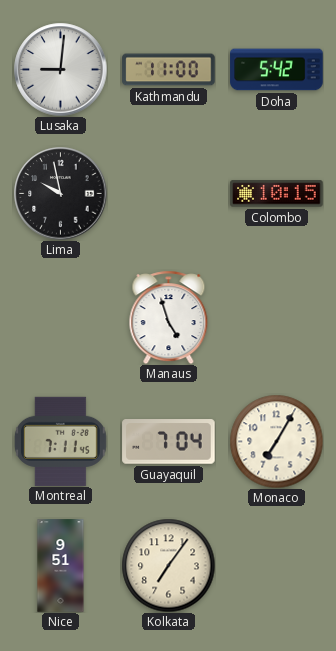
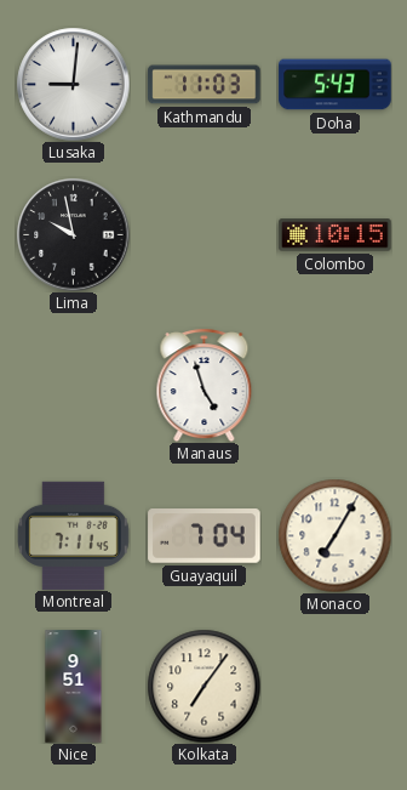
Kathmandu: 11:00 -> 11:03
Doha: 5:42 -> 5:43
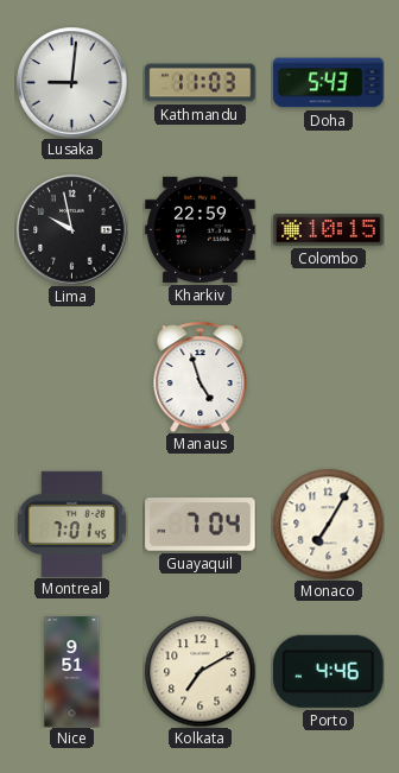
Kharkiv: none -> 22:59
Montreal: 7:11 -> 7:01
Kolkata: 7:06 -> 7:10
Porto: none -> 4:46
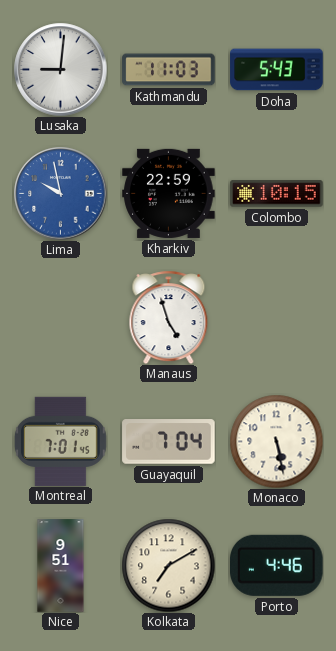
Lima dial: black -> blue
Monaco: 7:05 -> 5:28
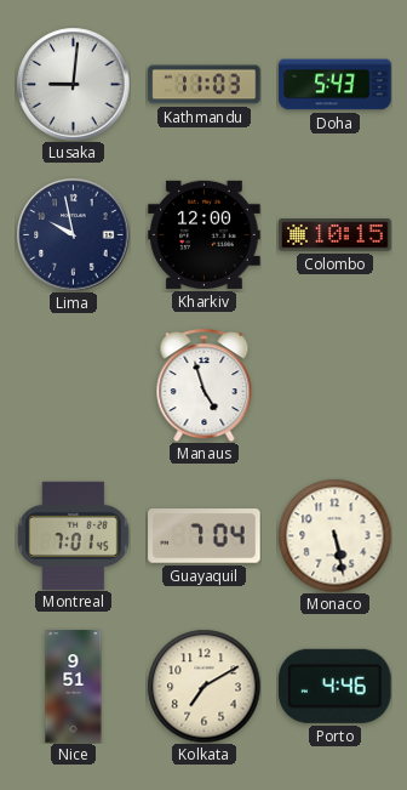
Lima dial: blue -> navy
Kharkiv: 22:59 -> 12:00
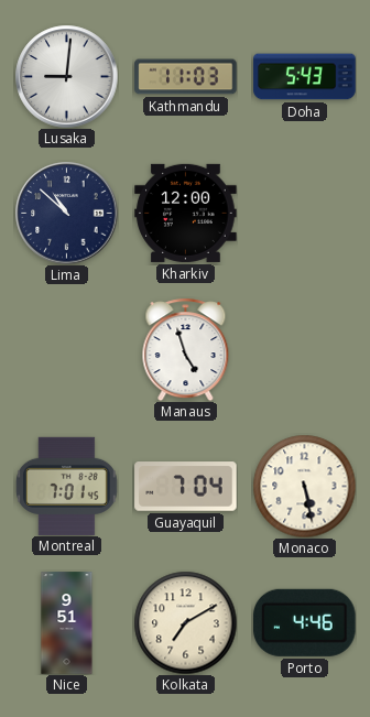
Lima: 9:58 -> 10:52
Colombo: 10:15 -> none
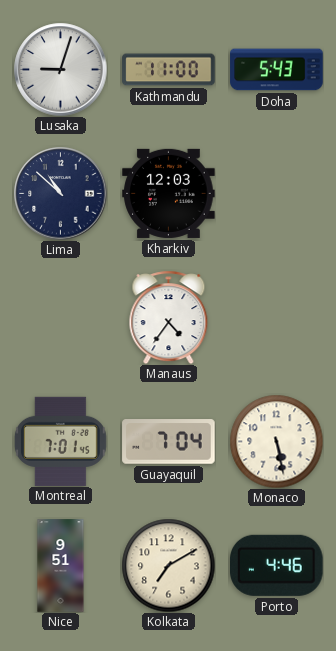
Lusaka: 9:01 -> 9:03
Kathmandu: 11:03 -> 11:00
Kharkiv: 12:00 -> 12:03
Manaus: 4:57 -> 4:36
